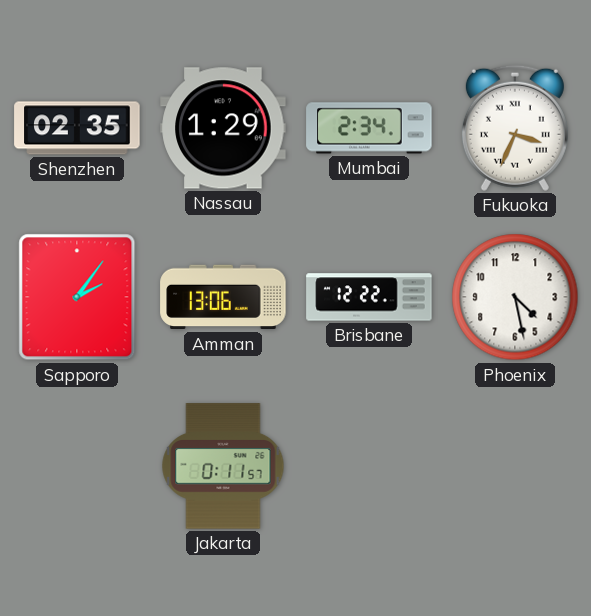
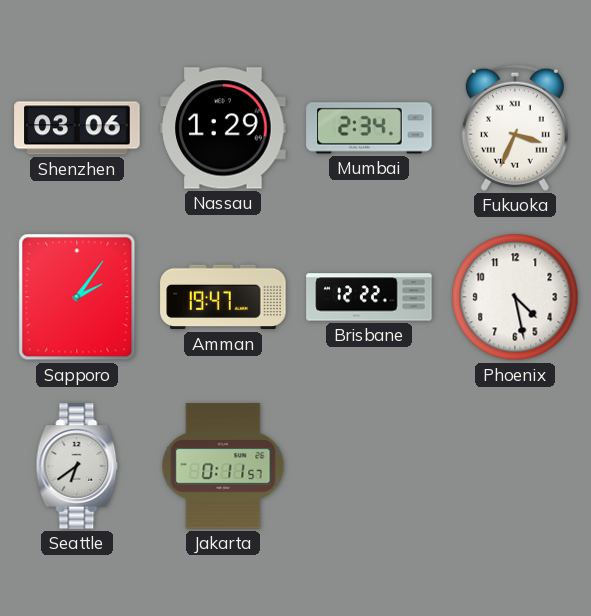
Shenzhen: 02:35 -> 03:06
Amman: 13:06 -> 19:47
Seattle: none -> 6:39
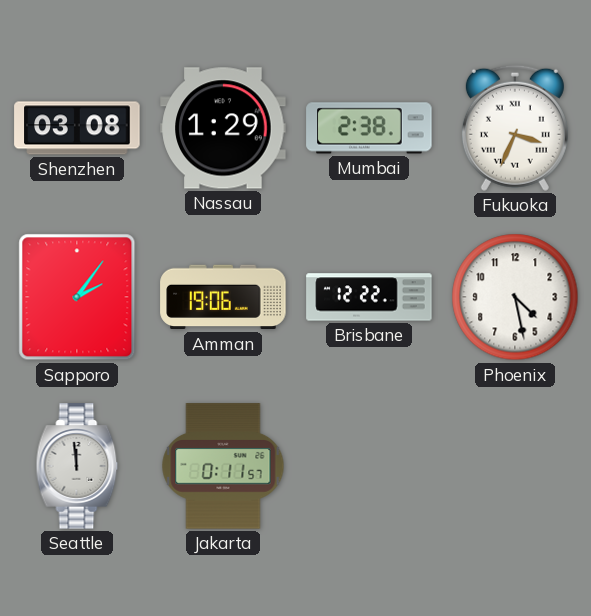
Shenzhen: 03:06 -> 03:08
Mumbai: 2:34 -> 2:38
Amman: 19:47 -> 19:06
Seattle: 6:39 -> 11:59
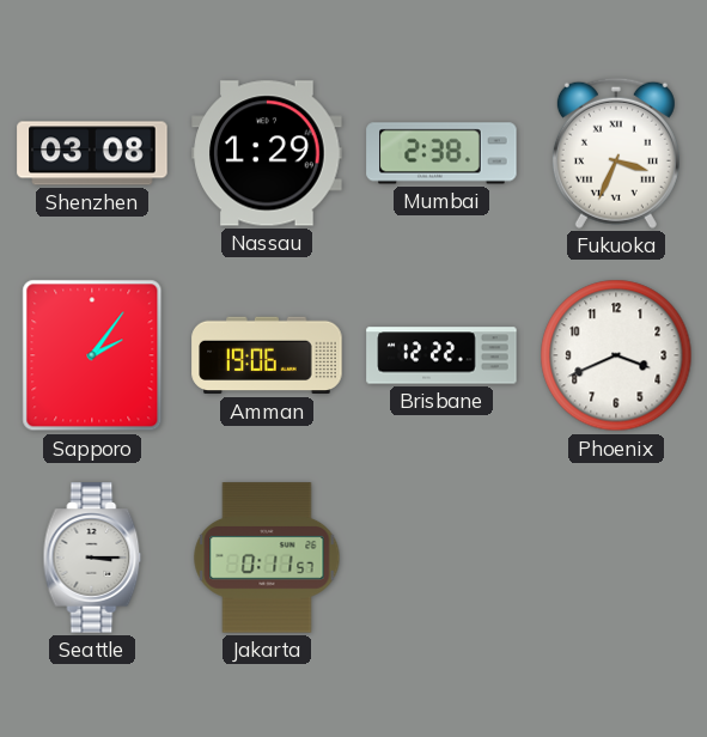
Phoenix: 4:28 -> 3:41
Seattle: 11:59 -> 3:15
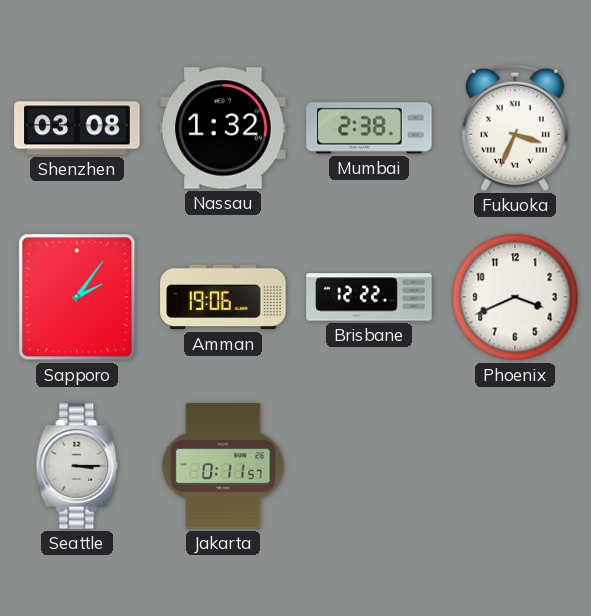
Nassau: 1:29 -> 1:32
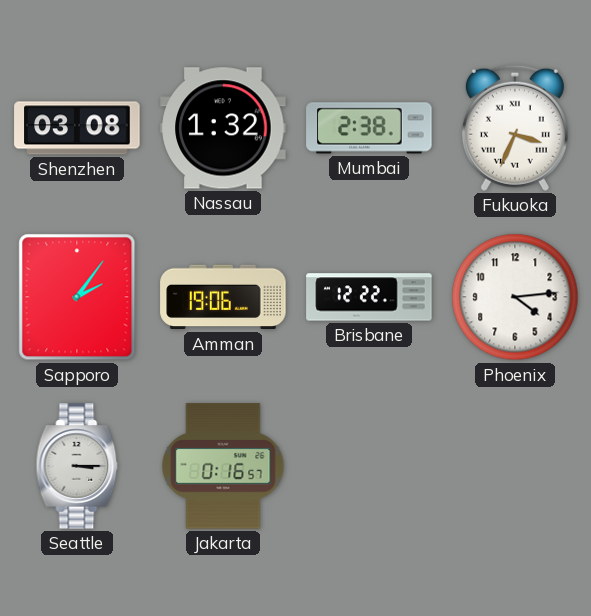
Phoenix: 3:41 -> 4:14
Jakarta: 0:11 -> 0:16
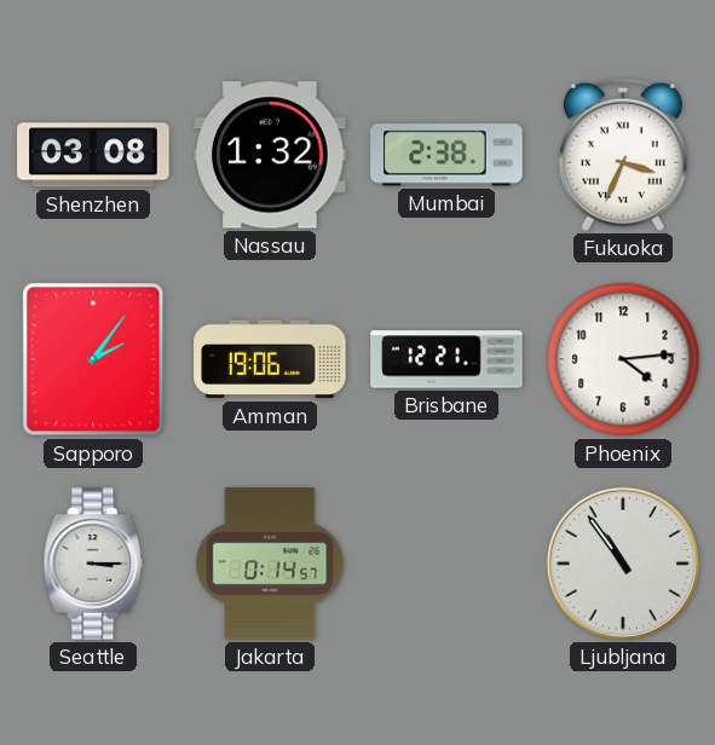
Brisbane: 12:22 -> 12:21
Jakarta: 0:16 -> 0:14
Ljubljana: none -> 10:54
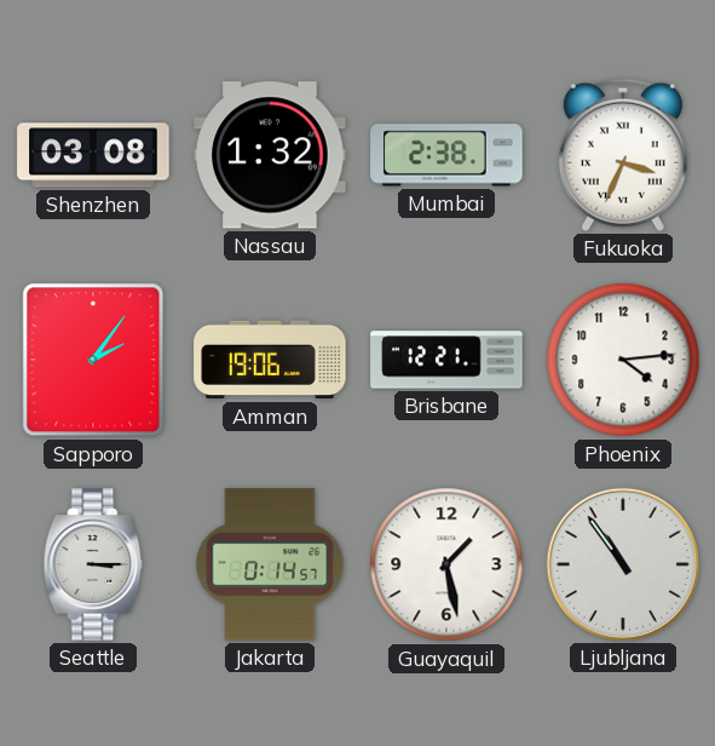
Guayaquil: none -> 1:28
